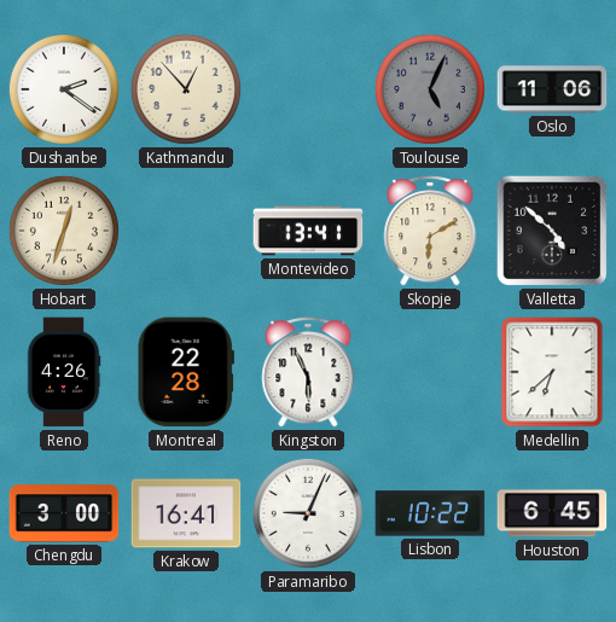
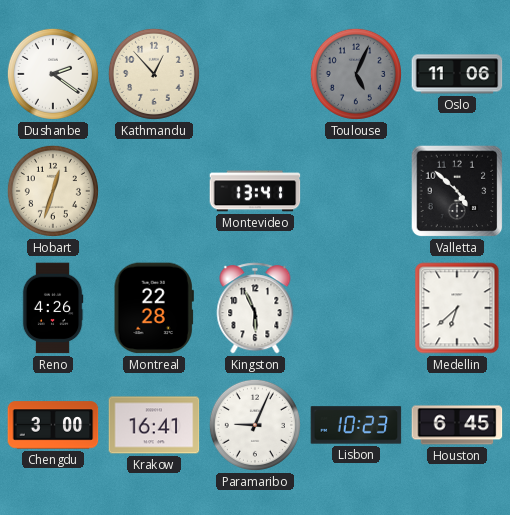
Skopje: 6:10 -> none
Lisbon: 10:22 -> 10:23
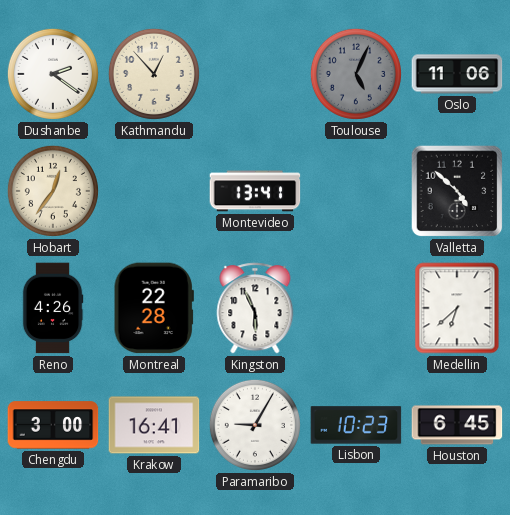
Hobart: 12:33 -> 12:36
Paramaribo: 9:04 -> 9:05
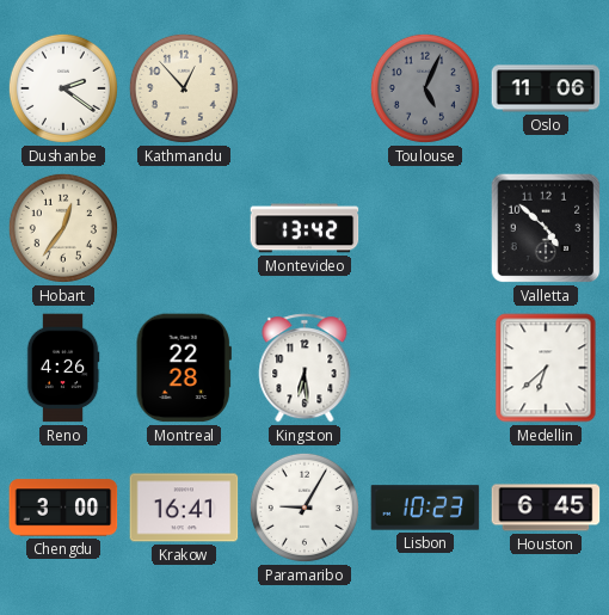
Montevideo: 13:41 -> 13:42
Kingston: 5:56 -> 6:29
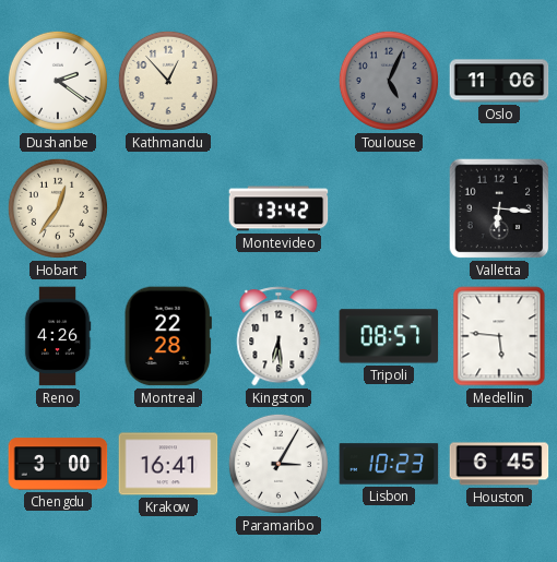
Valletta: 4:52 -> 6:16
Tripoli: none -> 08:57
Medellin: 6:38 -> 5:46
Paramaribo: 9:05 -> 3:05
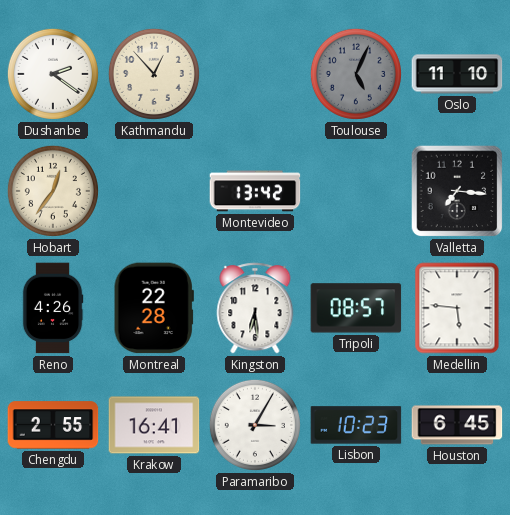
Oslo: 11:06 -> 11:10
Valletta: 6:16 -> 7:16
Chengdu: 3:00 -> 2:55
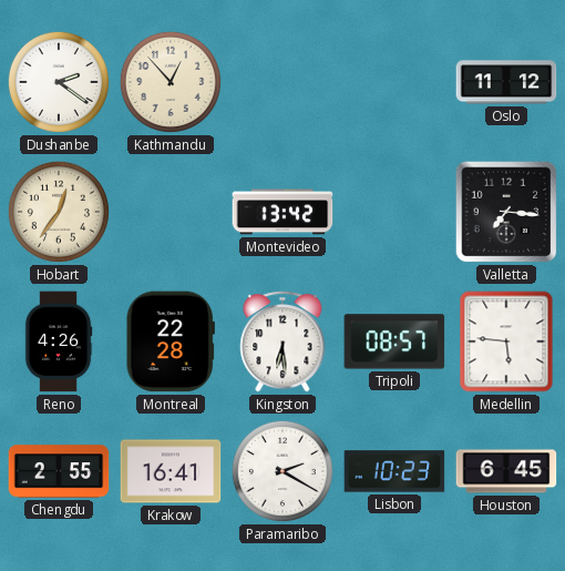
Toulouse: 5:04 -> none
Oslo: 11:10 -> 11:12
Paramaribo: 3:05 -> 2:20
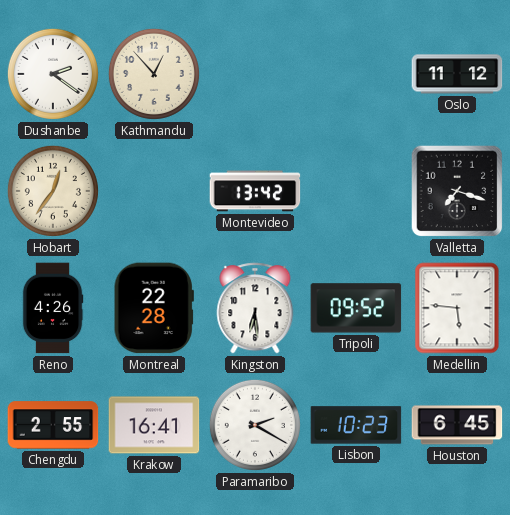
Valletta: 7:16 -> 7:18
Tripoli: 08:57 -> 09:52
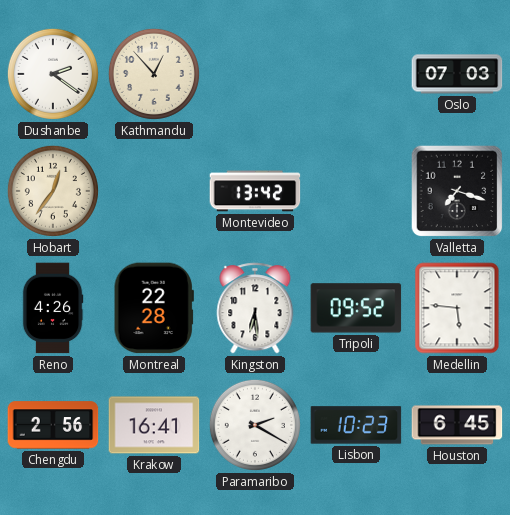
Oslo: 11:12 -> 07:03
Chengdu: 2:55 -> 2:56
